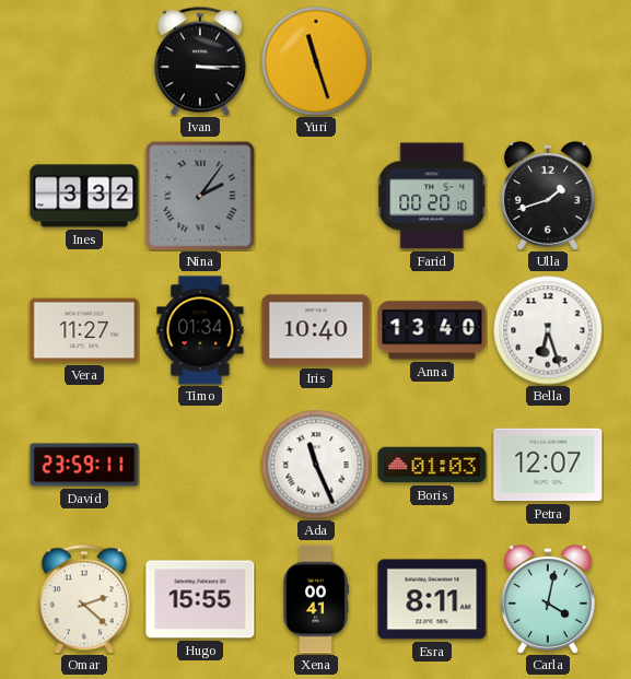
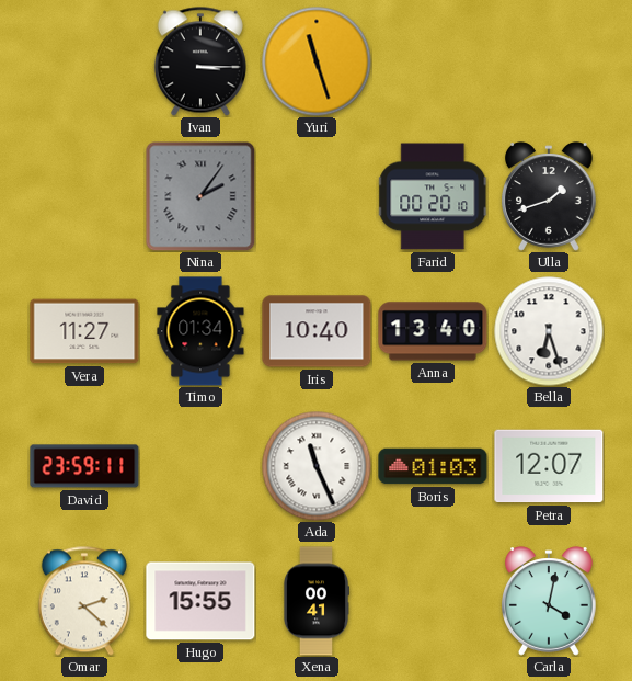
Ines: 3:32 -> none
Esra: 8:11 -> none
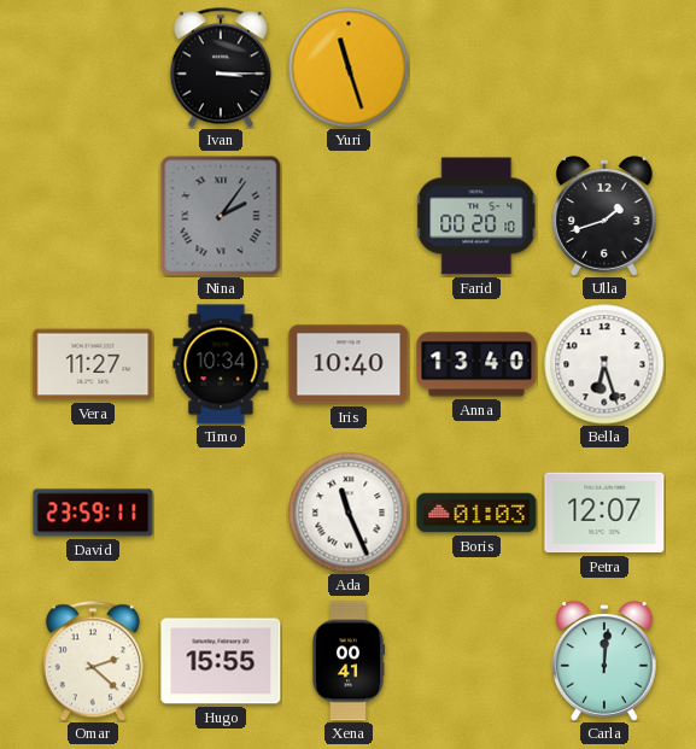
Timo: 01:34 -> 10:34
Carla: 4:02 -> 12:01
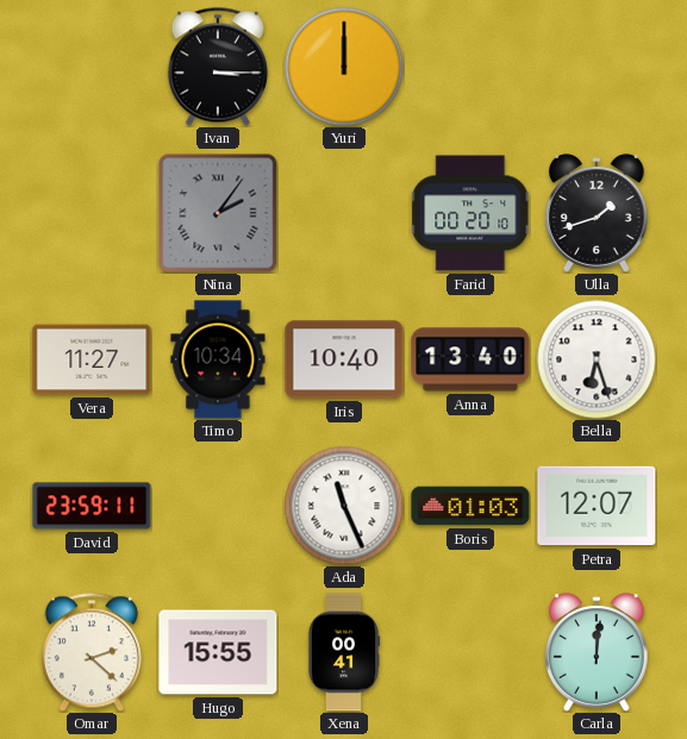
Yuri: 11:27 -> 12:00
